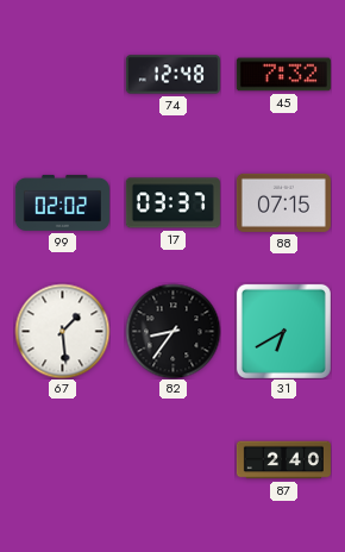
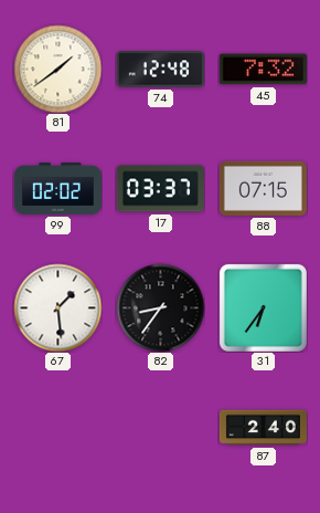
81: none -> 1:39
31: 6:40 -> 6:36
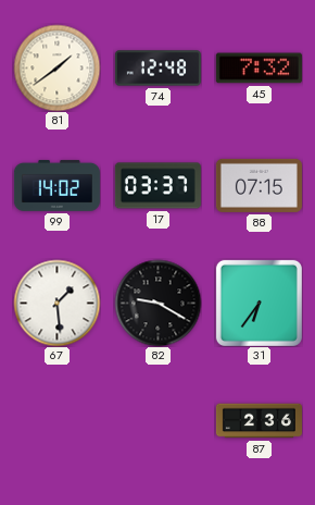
99: 02:02 -> 14:02
82: 8:36 -> 9:20
87: 2:40 -> 2:36
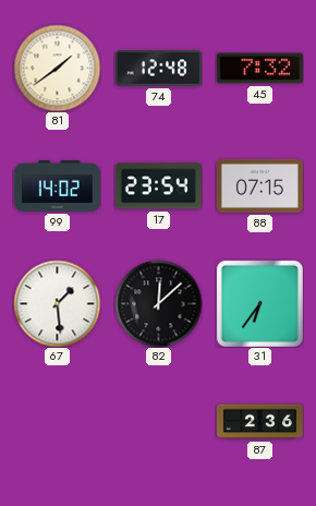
17: 03:37 -> 23:54
82: 9:20 -> 12:08
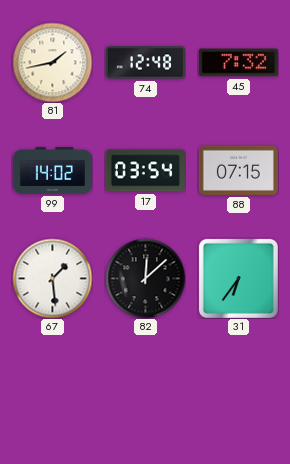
81: 1:39 -> 1:43
17: 23:54 -> 03:54
87: 2:36 -> none
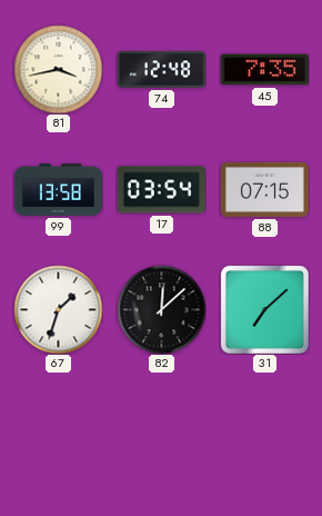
81: 1:43 -> 3:43
45: 7:32 -> 7:35
99: 14:02 -> 13:58
67: 1:29 -> 1:33
31: 6:36 -> 7:08
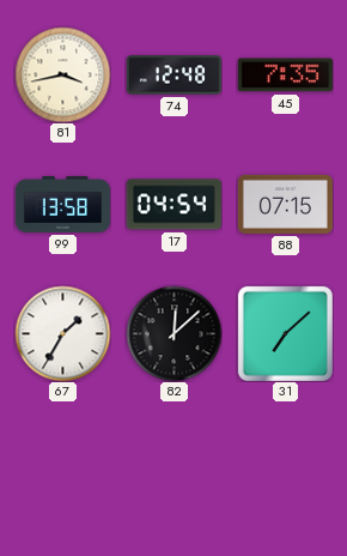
17: 03:54 -> 04:54
67: 1:33 -> 1:35
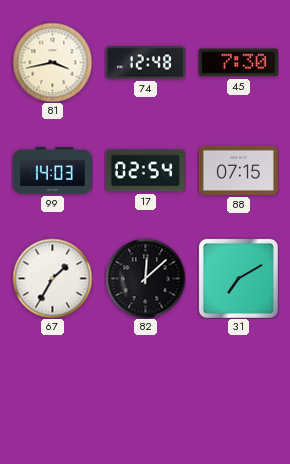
45: 7:35 -> 7:30
99: 13:58 -> 14:03
17: 04:54 -> 02:54
31: 7:08 -> 7:10
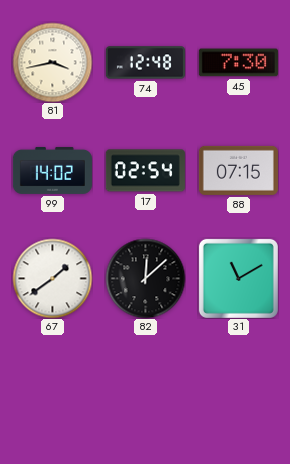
99: 14:03 -> 14:02
67: 1:35 -> 1:39
31: 7:10 -> 11:10
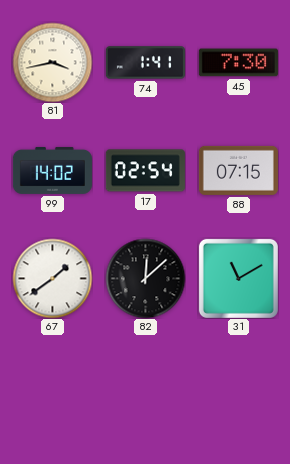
74: 12:48 -> 1:41
